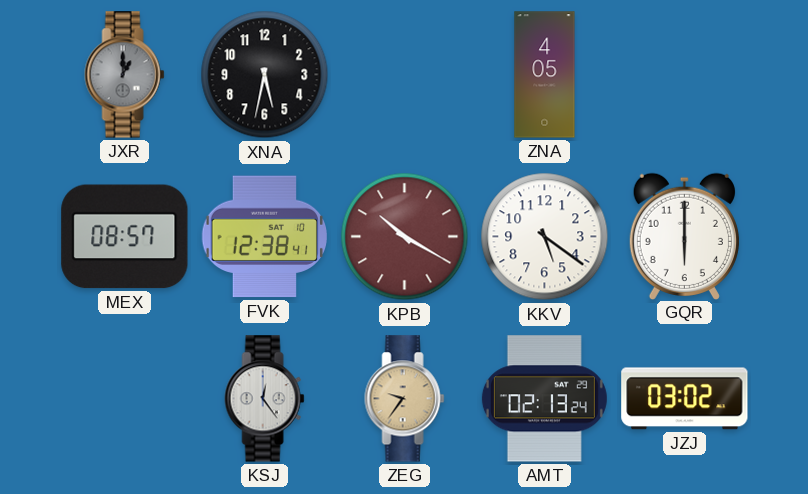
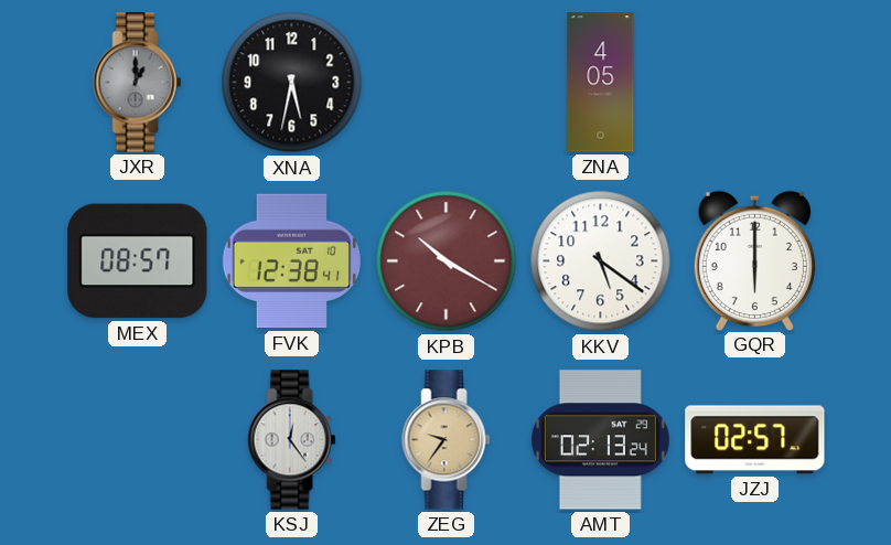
JZJ: 03:02 -> 02:57
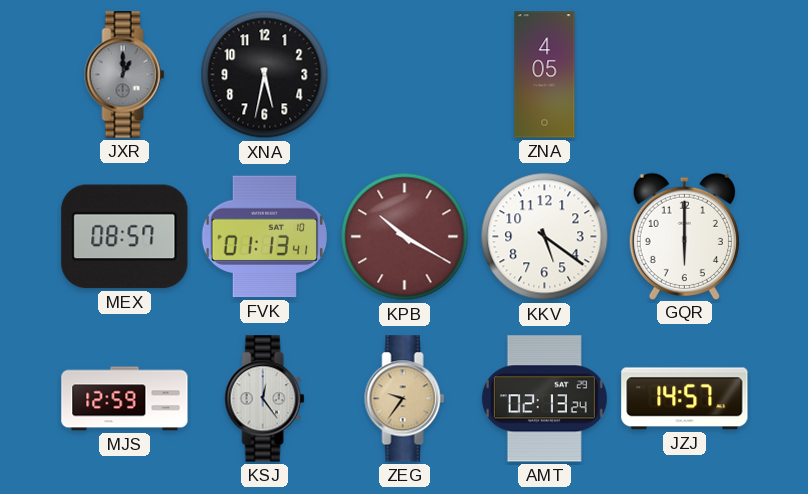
FVK: 12:38 -> 01:13
MJS: none -> 12:59
JZJ: 02:57 -> 14:57
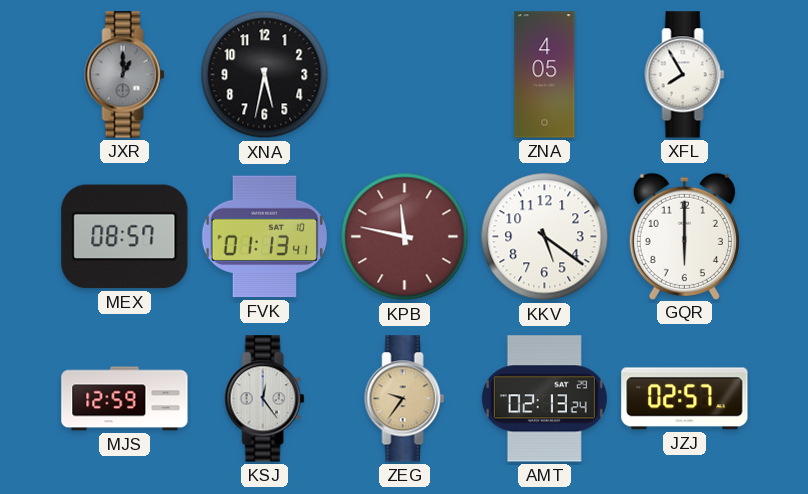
XFL: none -> 7:55
KPB: 10:20 -> 11:47
JZJ: 14:57 -> 02:57
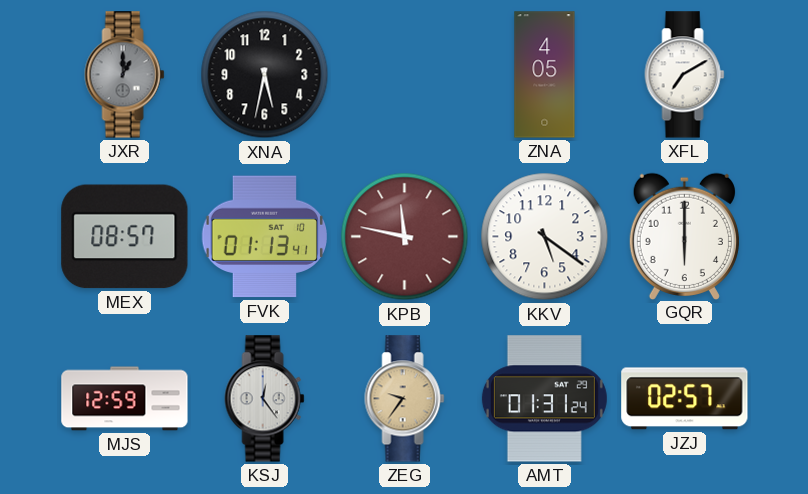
XFL: 7:55 -> 7:10
AMT: 02:13 -> 01:31
